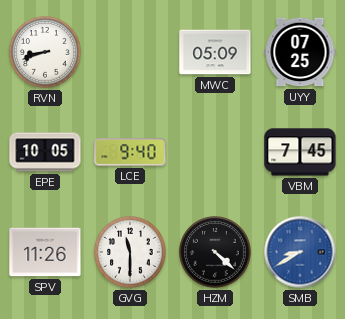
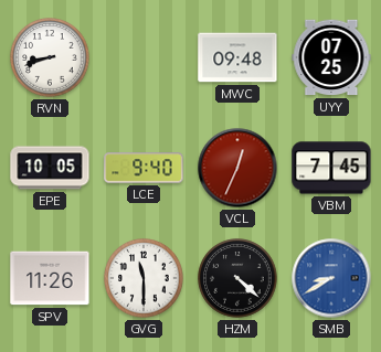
MWC: 05:09 -> 09:48
VCL: none -> 12:34
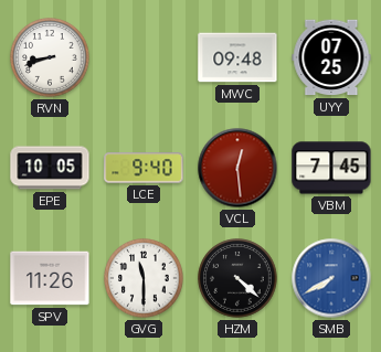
VCL: 12:34 -> 12:29
SMB: 8:40 -> 7:40
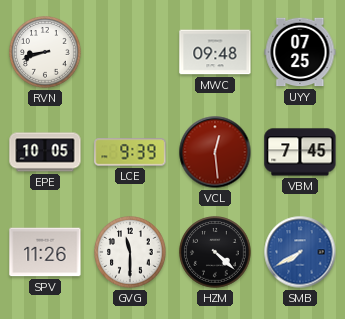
LCE: 9:40 -> 9:39
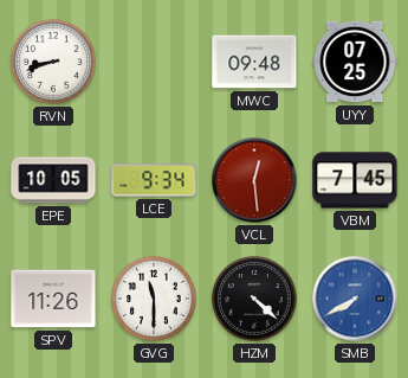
LCE: 9:39 -> 9:34
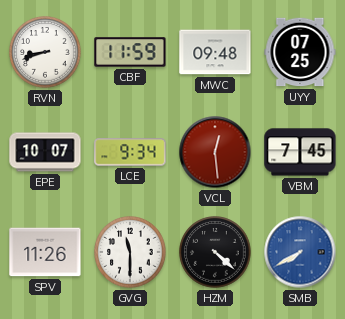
CBF: none -> 11:59
EPE: 10:05 -> 10:07
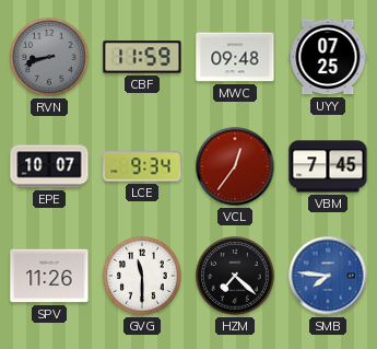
RVN dial: white -> grey
VCL: 12:29 -> 12:36
HZM: 4:22 -> 7:22
SMB: 7:40 -> 7:46
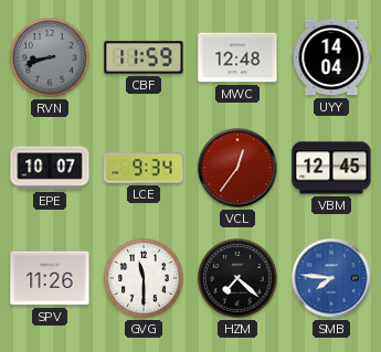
MWC: 09:48 -> 12:48
UYY: 07:25 -> 14:04
VBM: 7:45 -> 12:45
